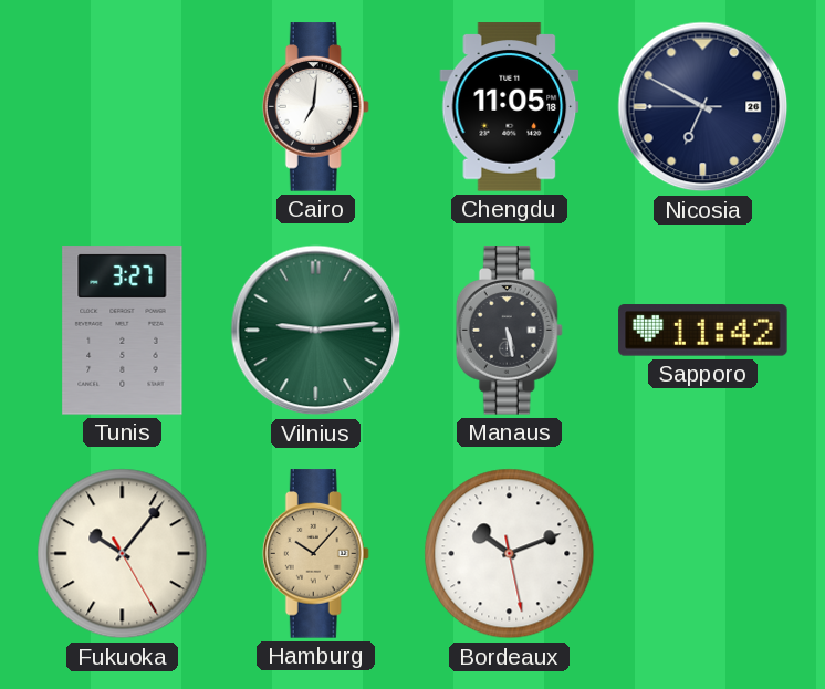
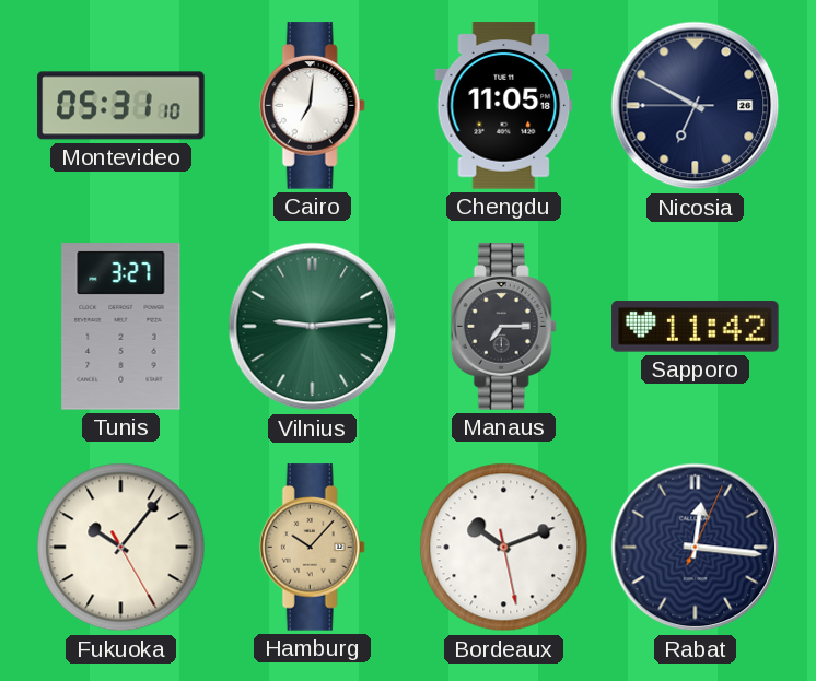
Montevideo: none -> 05:31
Manaus: 5:28 -> 7:15
Rabat: none -> 12:16
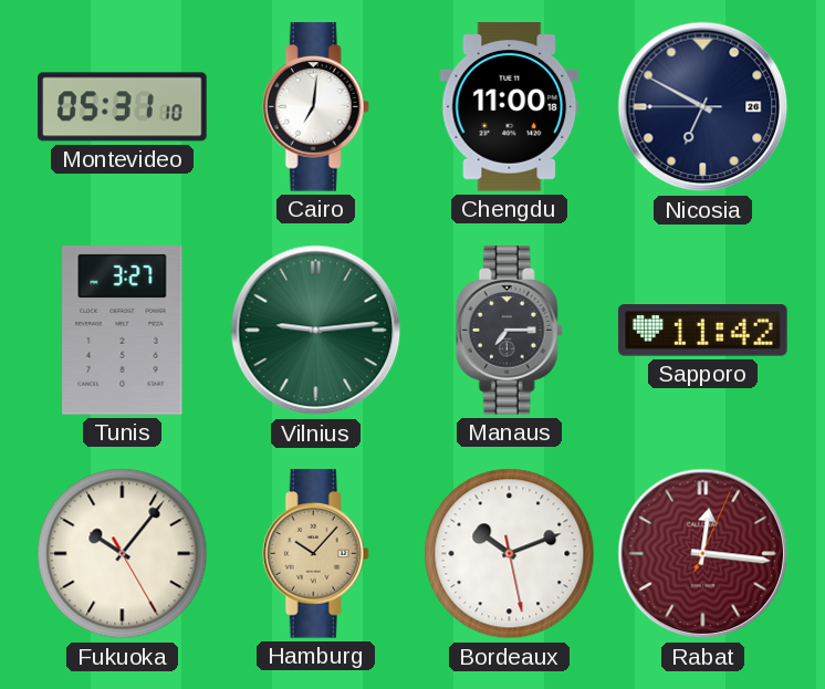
Chengdu: 11:05 -> 11:00
Rabat dial: navy -> burgundy
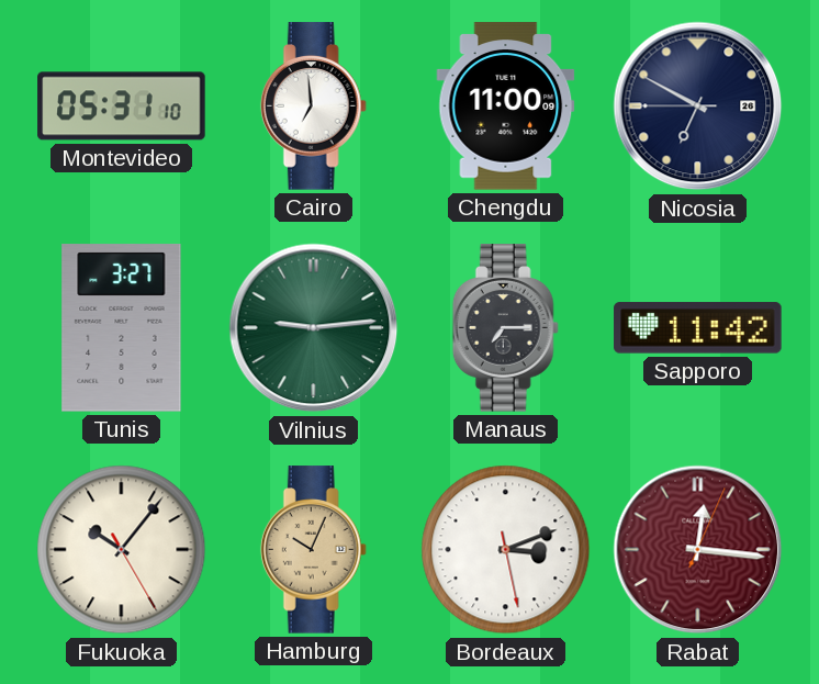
Cairo: 7:01 -> 6:59
Chengdu: 11:00:18 -> 11:00:09
Hamburg: 10:07 -> 10:04
Bordeaux: 10:11 -> 3:11
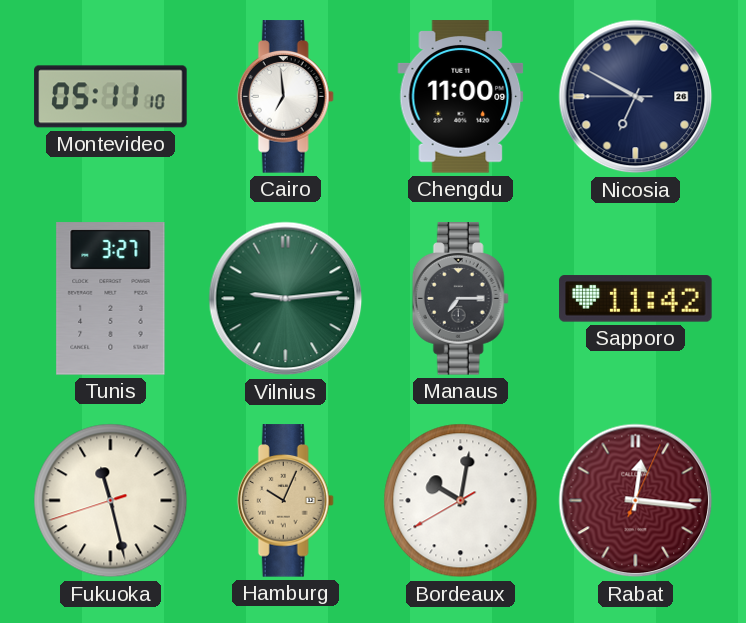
Montevideo: 05:31 -> 05:11
Fukuoka: 10:06 -> 11:27
Bordeaux: 3:11 -> 10:01
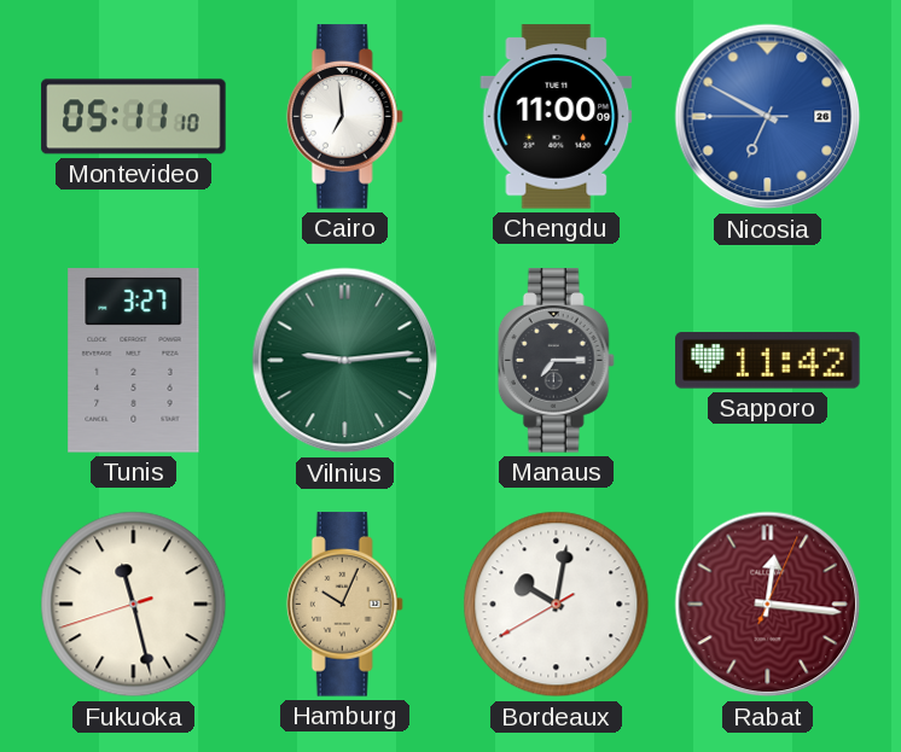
Nicosia dial: navy -> blue
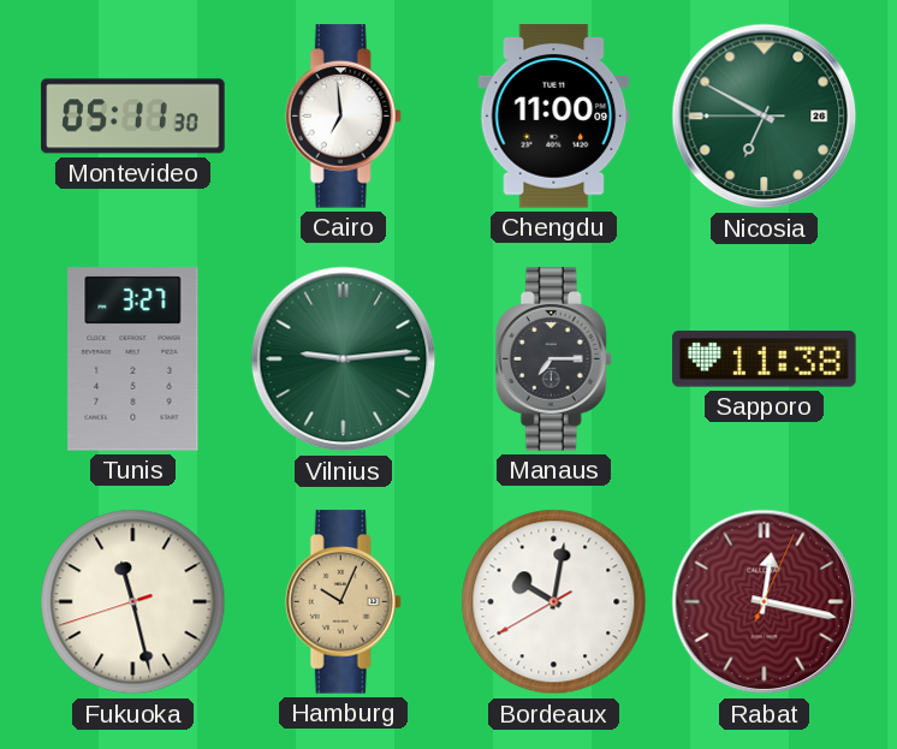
Montevideo: 05:11:10 -> 05:11:30
Nicosia dial: blue -> green
Sapporo: 11:42 -> 11:38
Rabat: 12:16 -> 12:17
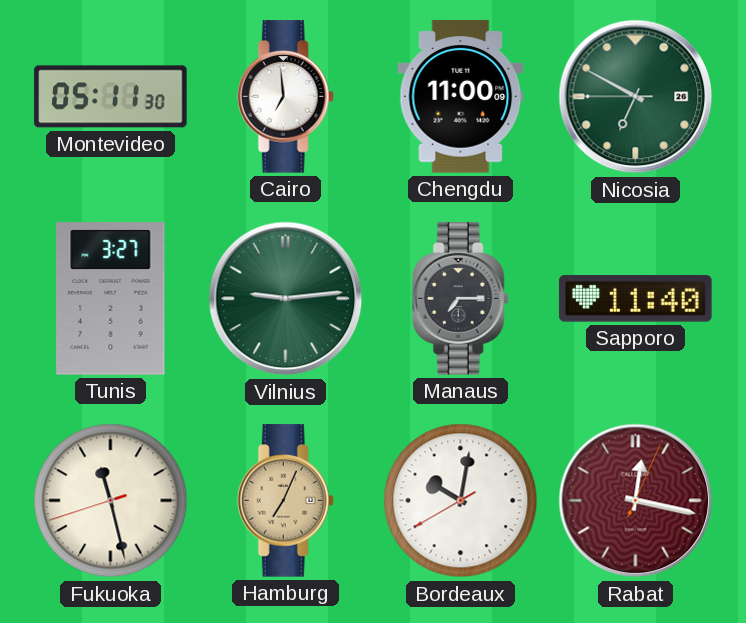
Sapporo: 11:38 -> 11:40
Hamburg: 10:04 -> 7:04
